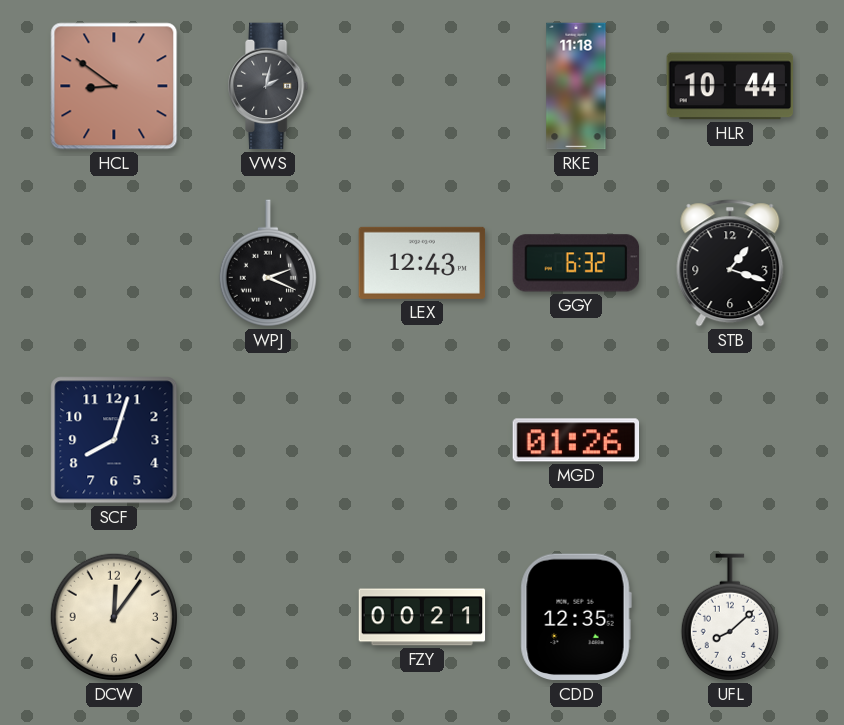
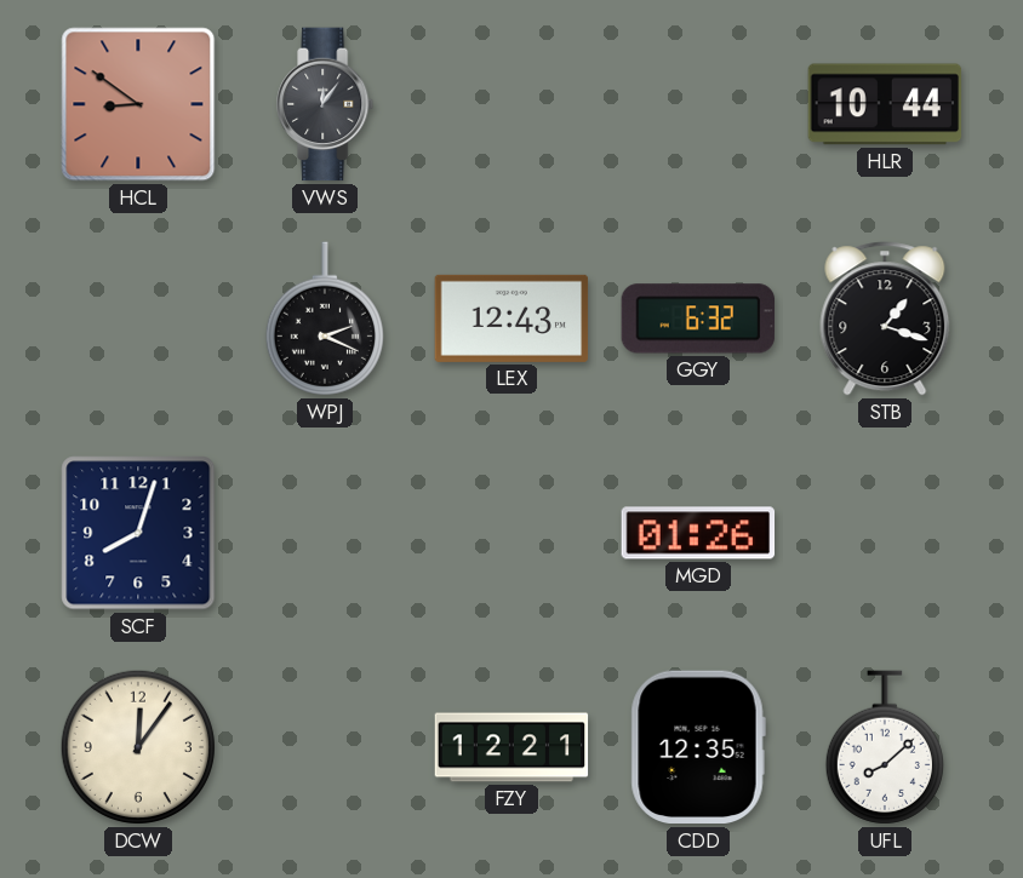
VWS: 2:02 -> 12:06
RKE: 11:18 -> none
FZY: 00:21 -> 12:21
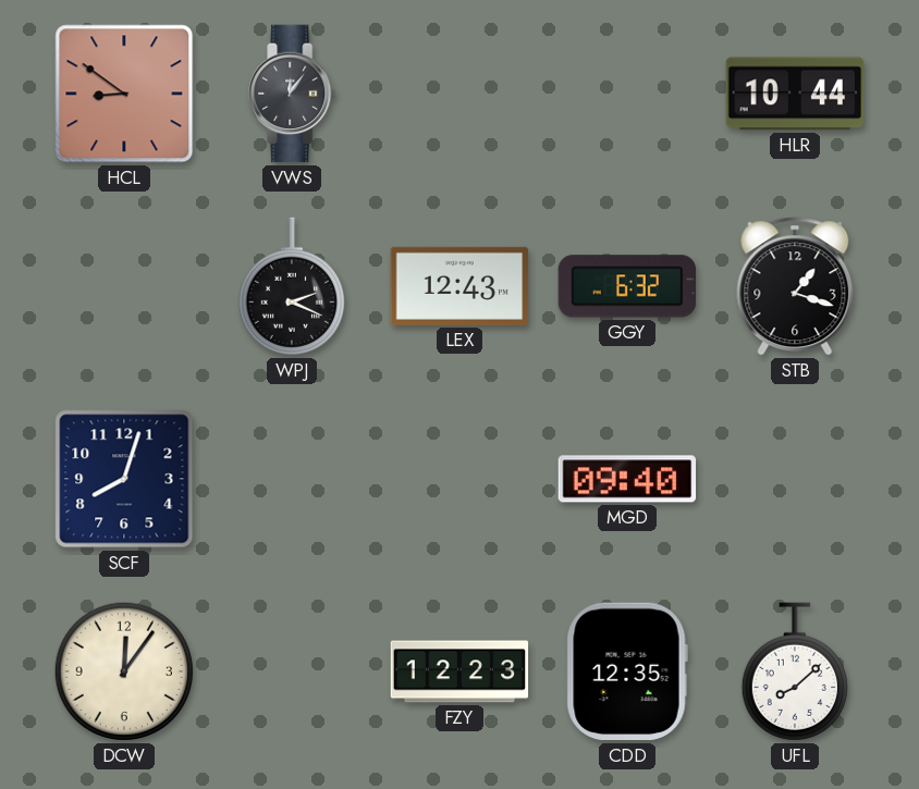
MGD: 01:26 -> 09:40
FZY: 12:21 -> 12:23
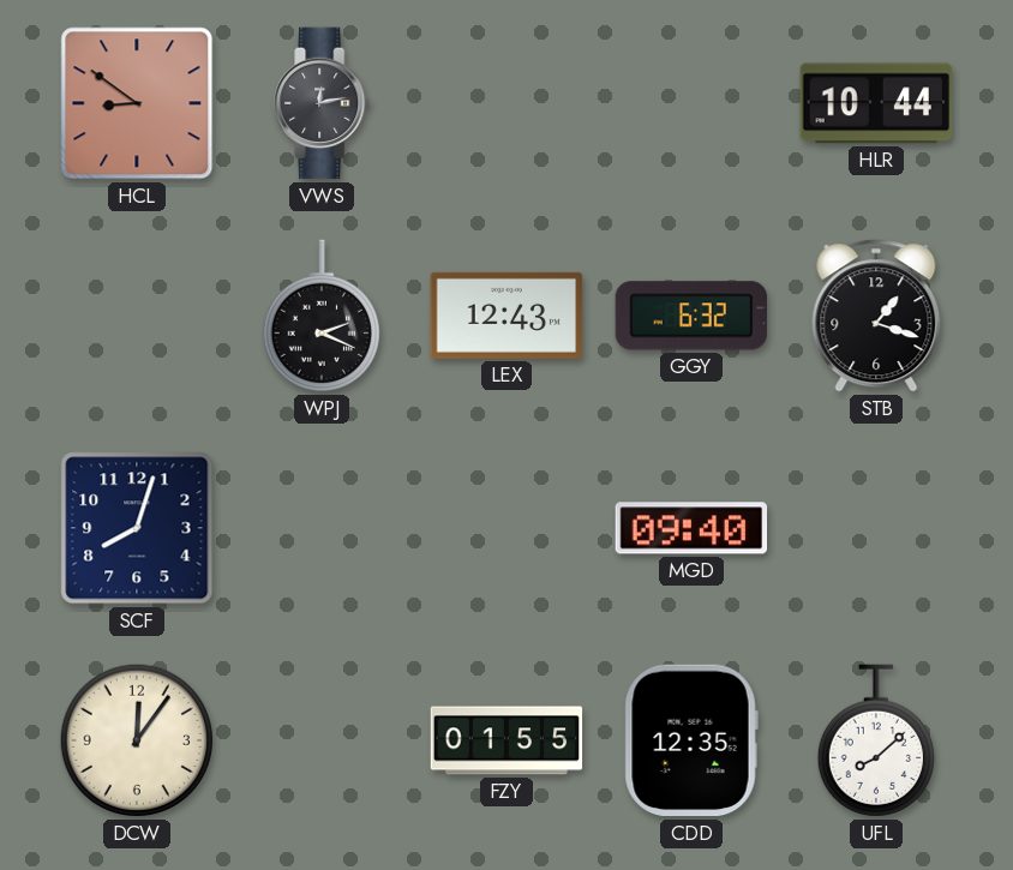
VWS: 12:06 -> 12:13
FZY: 12:23 -> 01:55
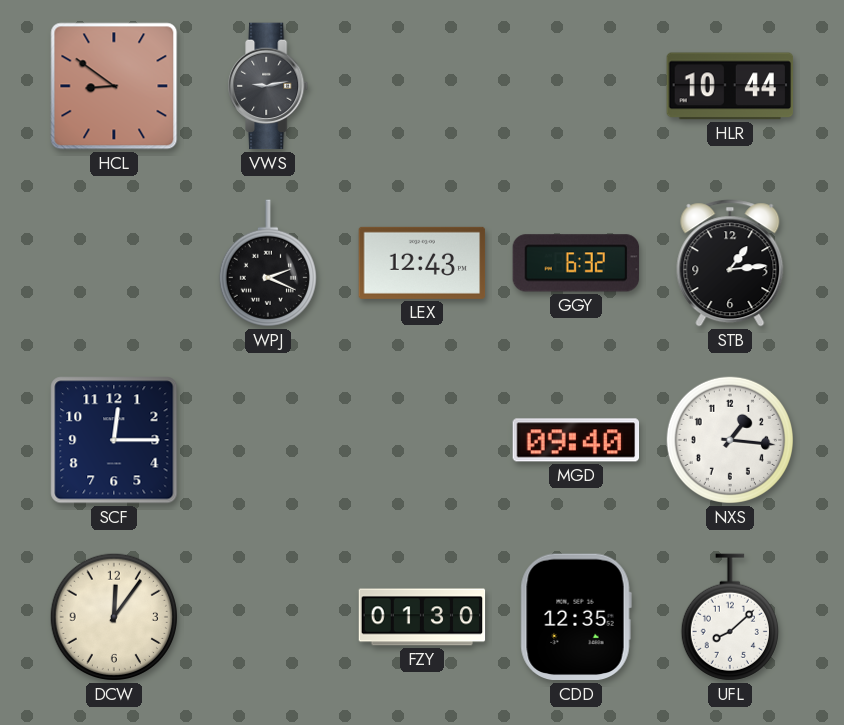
VWS: 12:13 -> 9:13
STB: 1:18 -> 1:14
SCF: 8:03 -> 12:15
NXS: none -> 1:16
FZY: 01:55 -> 01:30
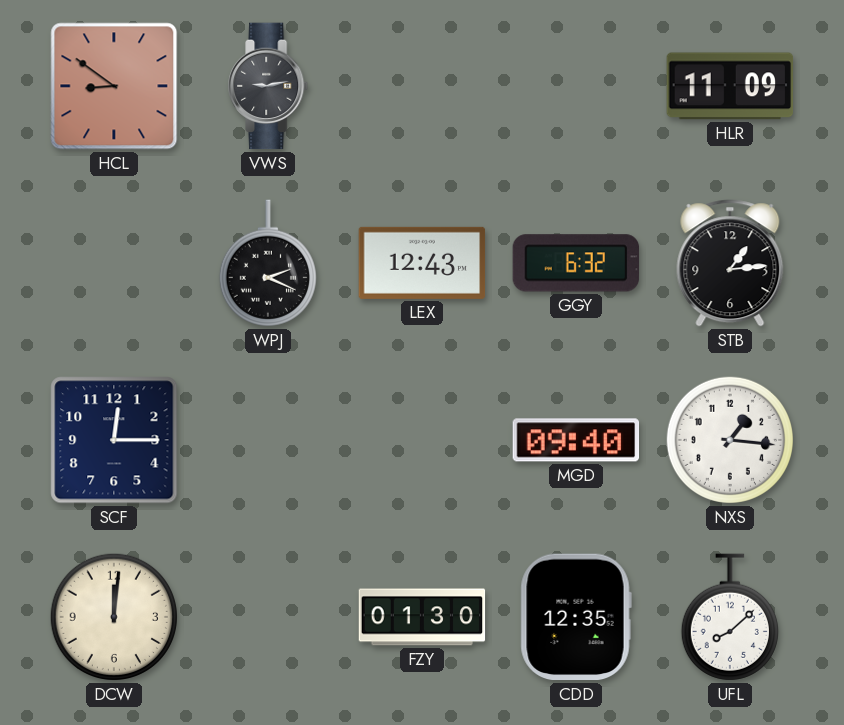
HLR: 10:44 -> 11:09
DCW: 12:06 -> 12:01
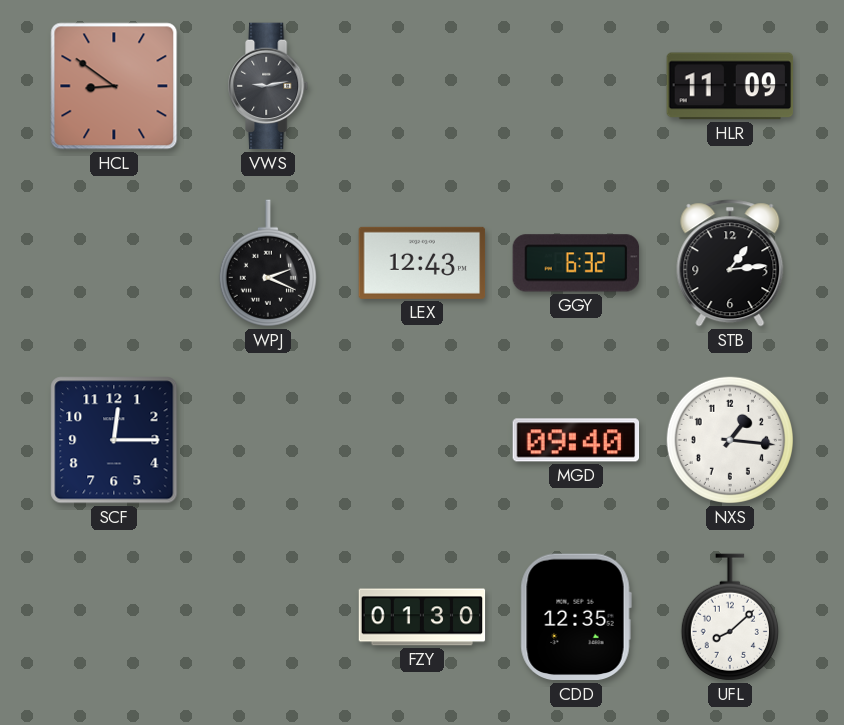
DCW: 12:01 -> none
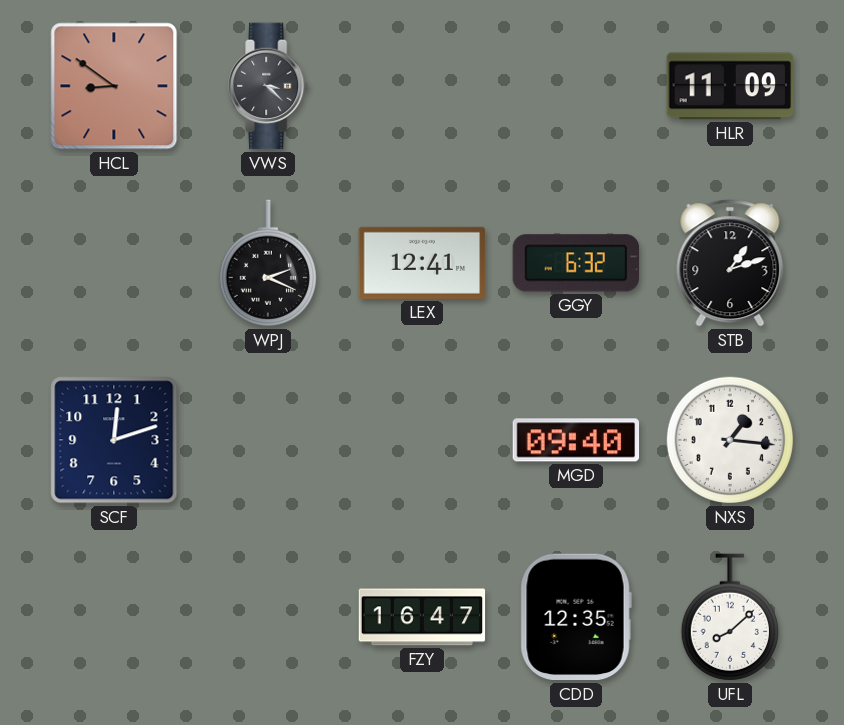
VWS: 9:13 -> 3:22
LEX: 12:43 -> 12:41
STB: 1:14 -> 1:12
SCF: 12:15 -> 12:12
FZY: 01:30 -> 16:47
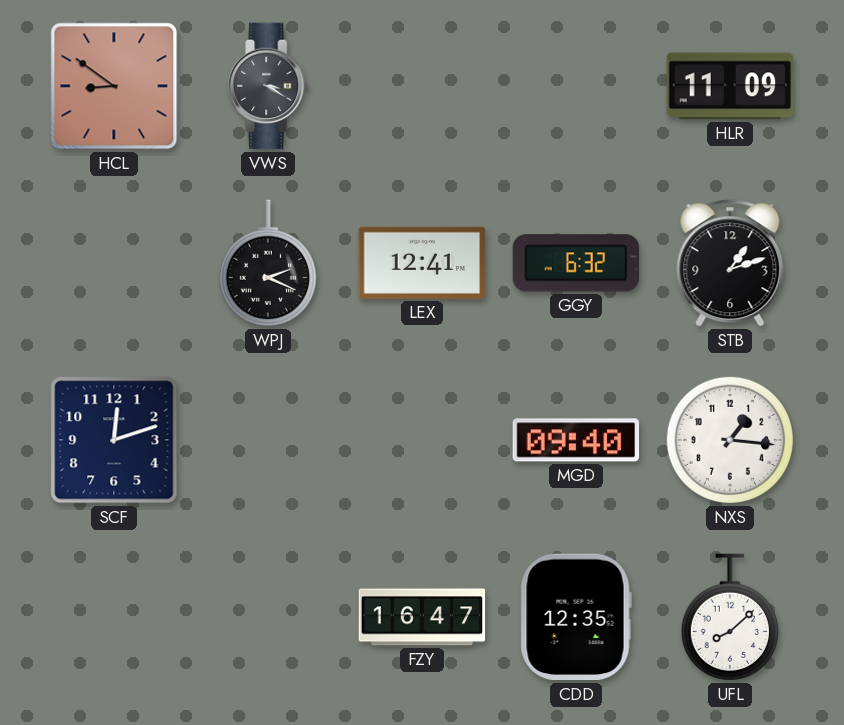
VWS: 3:22 -> 3:20
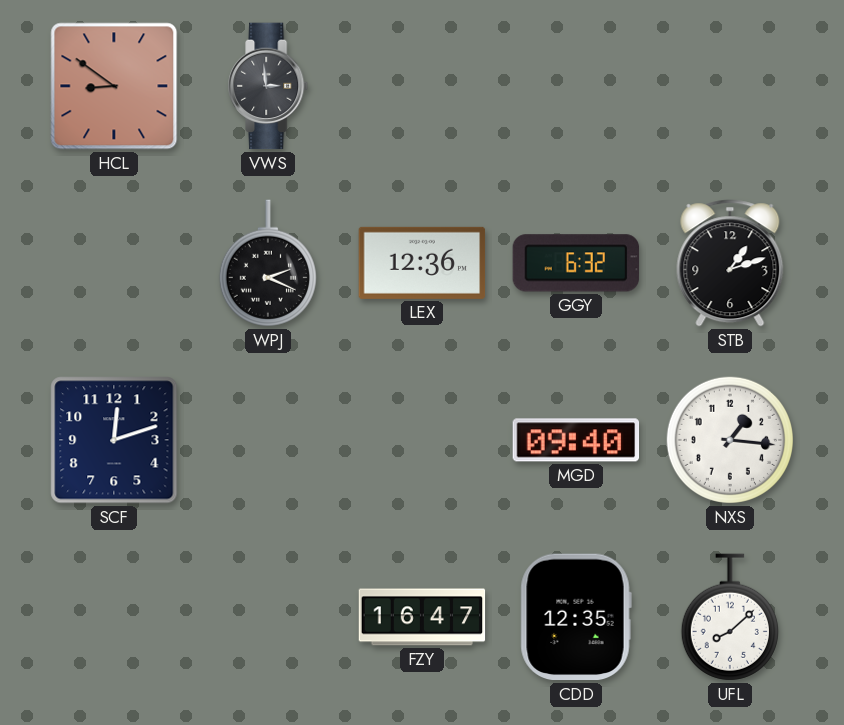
VWS: 3:20 -> 2:59
HLR: 11:09 -> none
LEX: 12:41 -> 12:36
